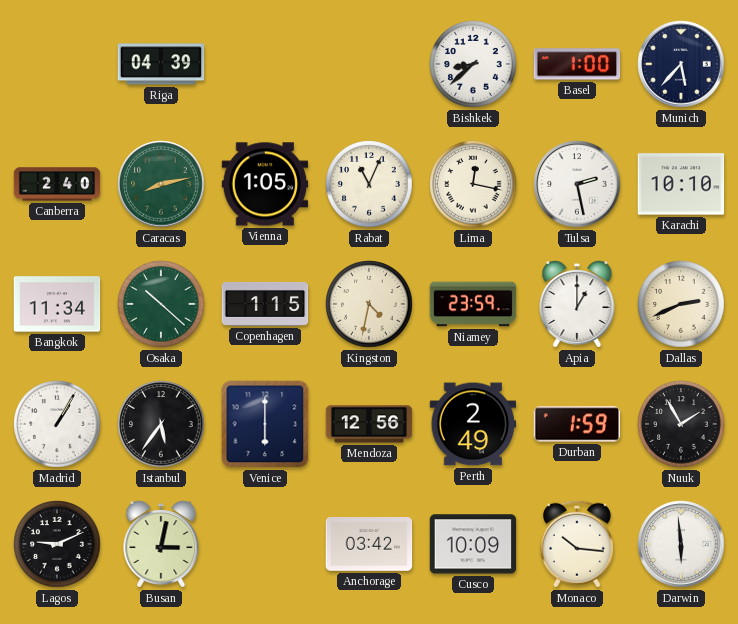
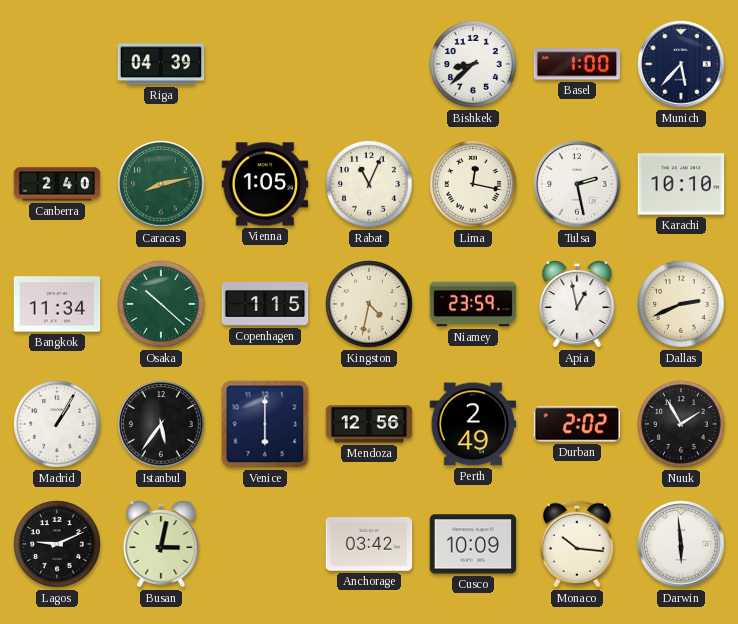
Apia: 1:00 -> 12:58
Durban: 1:59 -> 2:02
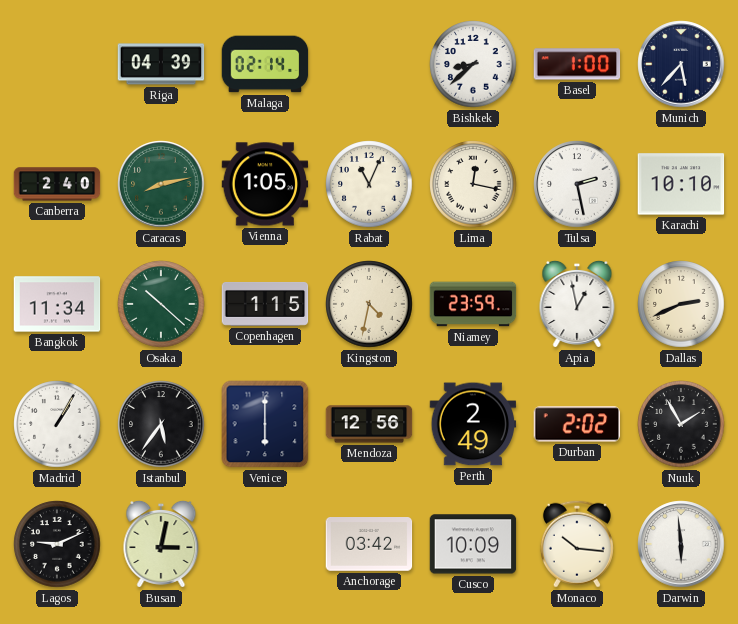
Malaga: none -> 02:14
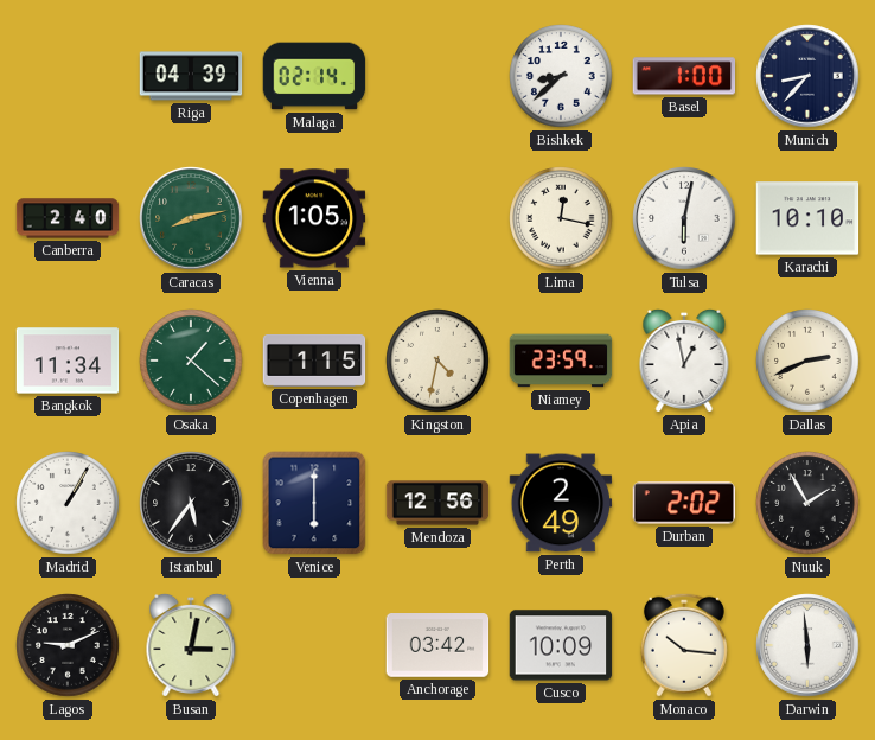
Munich: 5:37 -> 8:37
Rabat: 11:04 -> none
Tulsa: 2:28 -> 6:02
Osaka: 10:22 -> 1:22
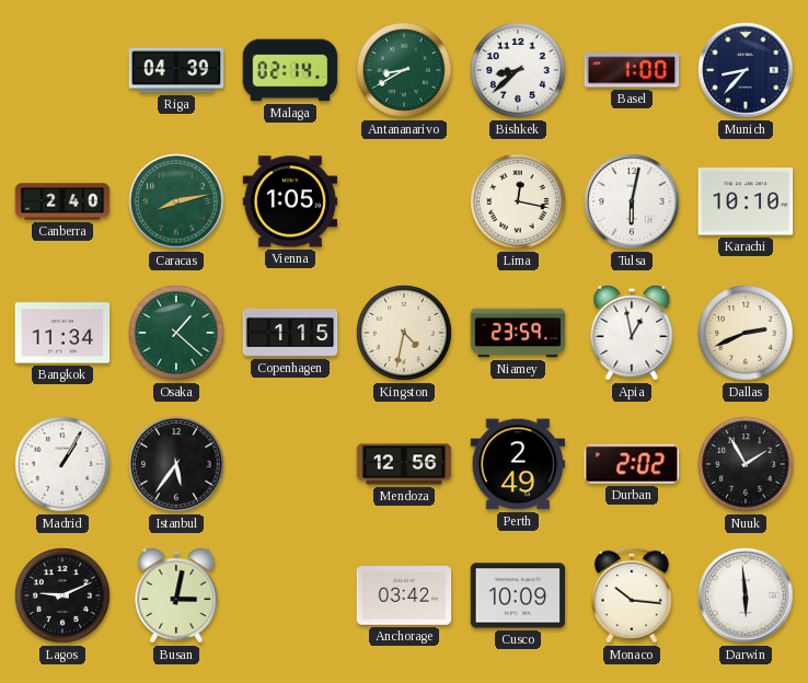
Antananarivo: none -> 8:40
Venice: 6:00 -> none
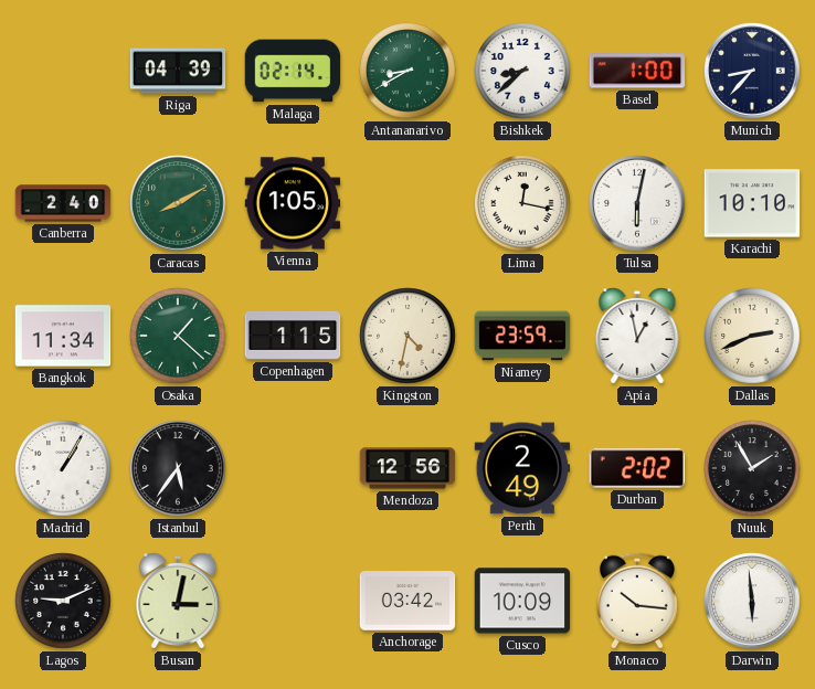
Caracas: 8:13 -> 8:10
